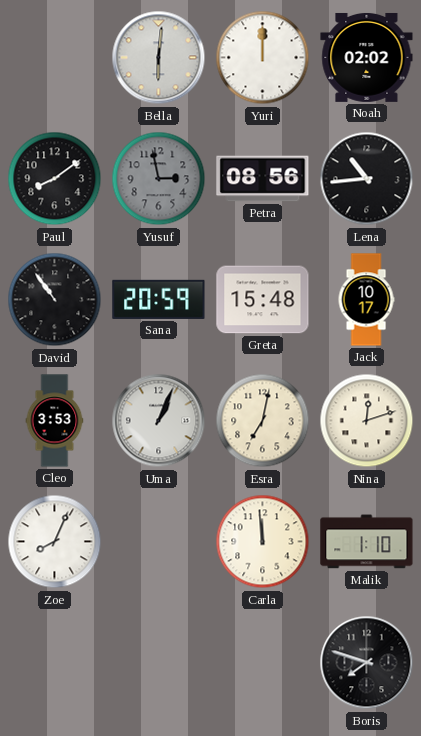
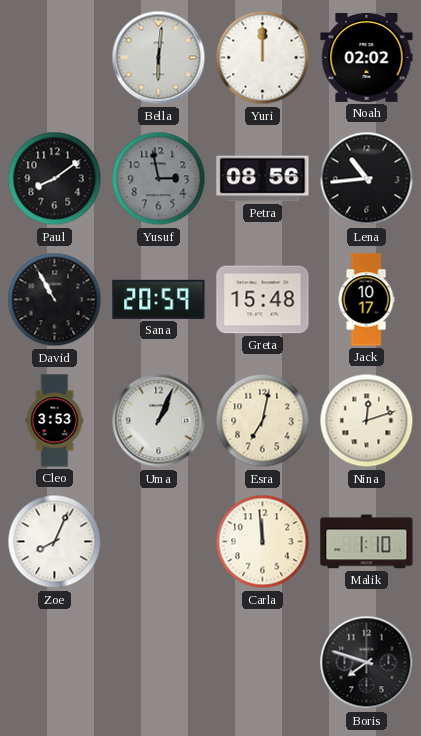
David: 10:54 -> 10:55
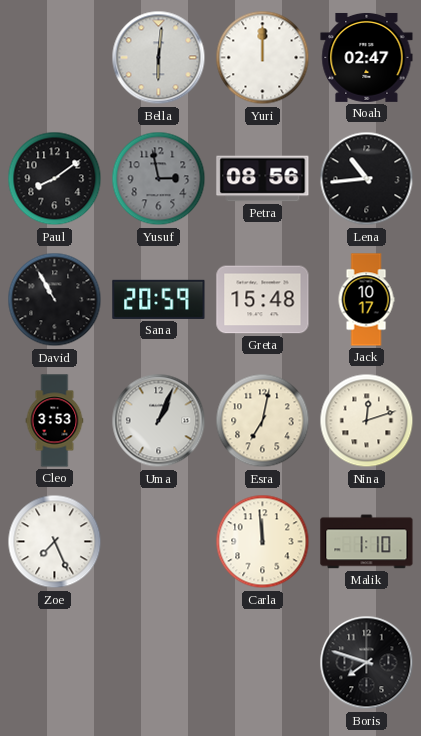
Noah: 02:02 -> 02:47
Zoe: 8:04 -> 7:26
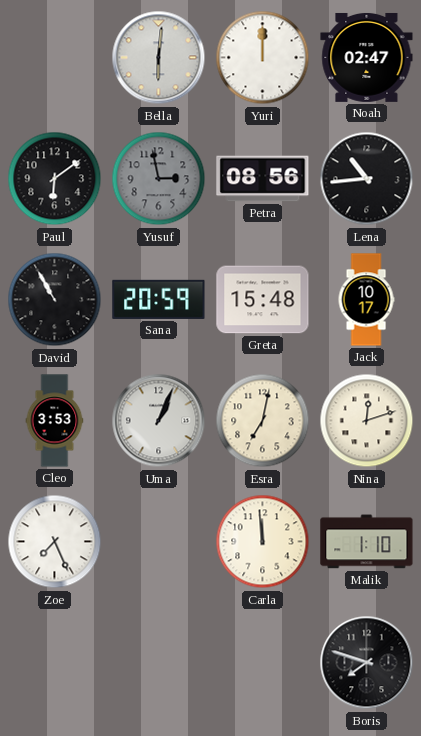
Paul: 8:09 -> 6:09
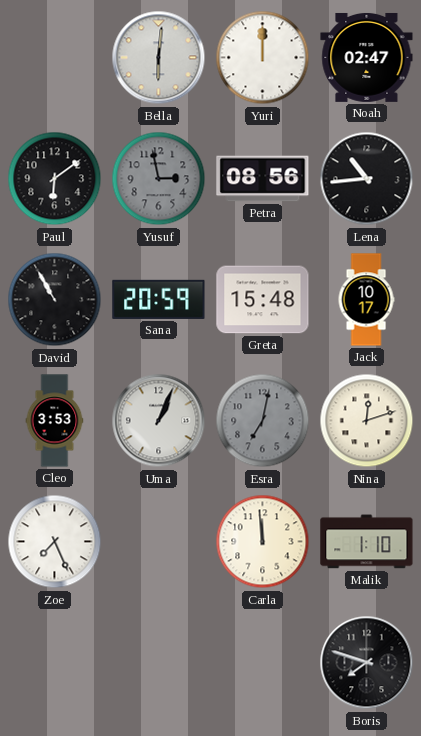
Esra dial: cream -> grey
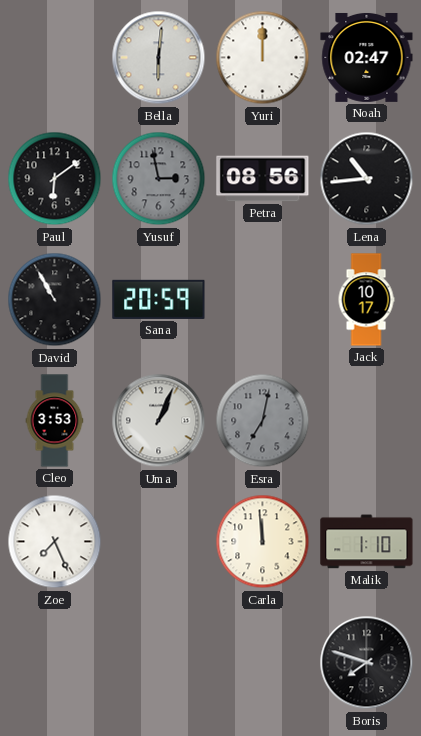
Greta: 15:48 -> none
Nina: 12:12 -> none
